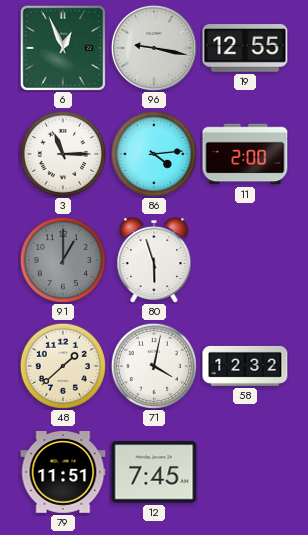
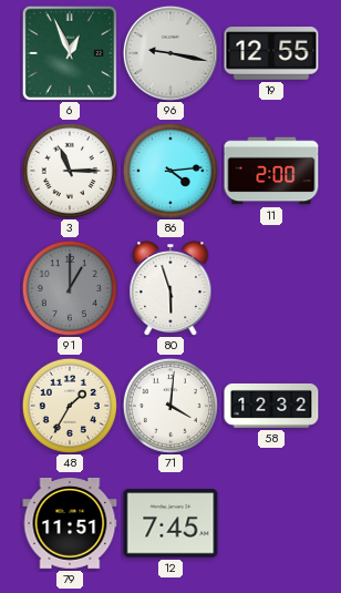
48: 1:38 -> 1:35
71: 4:02 -> 4:01
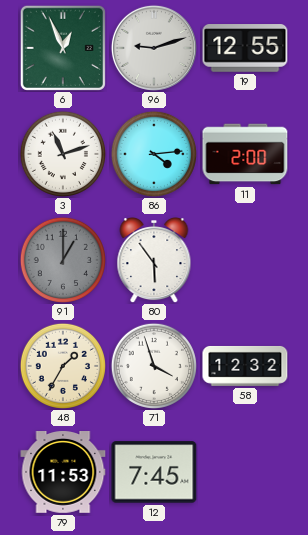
96: 9:17 -> 9:12
3: 11:15 -> 11:12
80: 5:57 -> 5:54
71: 4:01 -> 3:57
79: 11:51 -> 11:53
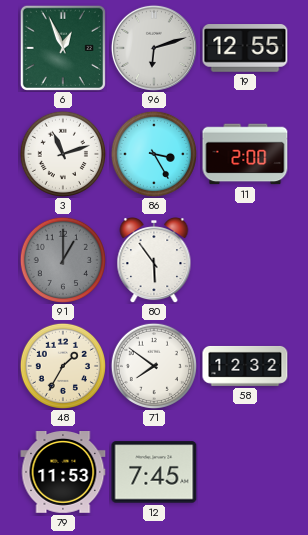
96: 9:12 -> 6:12
86: 4:14 -> 3:25
71: 3:57 -> 7:51
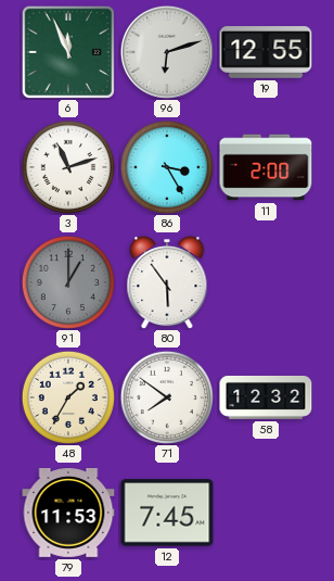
6: 12:56 -> 11:56
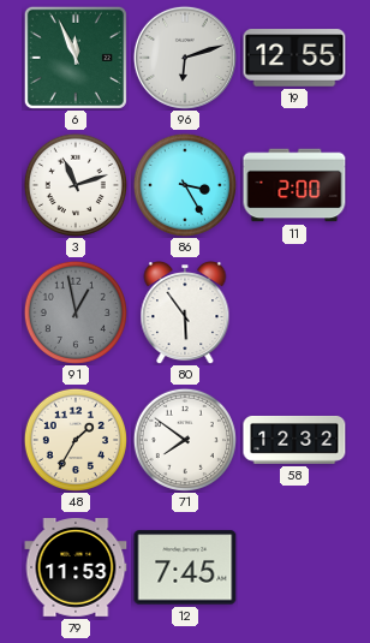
91: 1:00 -> 12:58
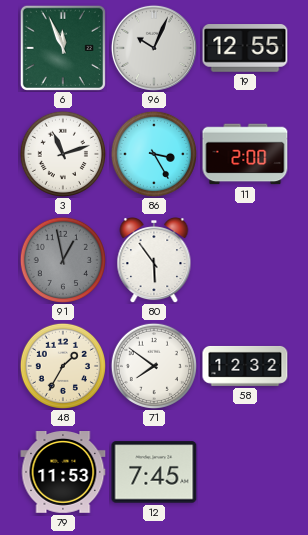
96: 6:12 -> 10:04
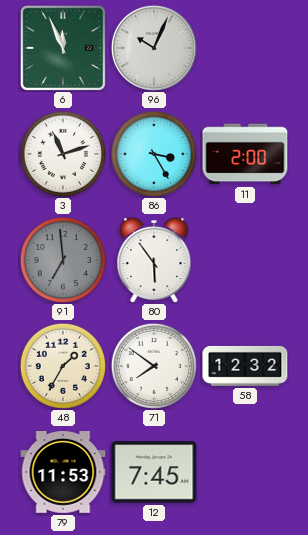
19: 12:55 -> none
91: 12:58 -> 6:59
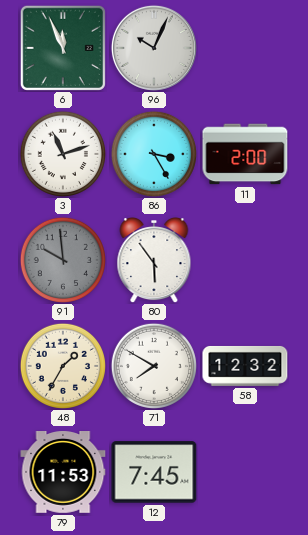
91: 6:59 -> 9:59
71: 7:51 -> 7:50
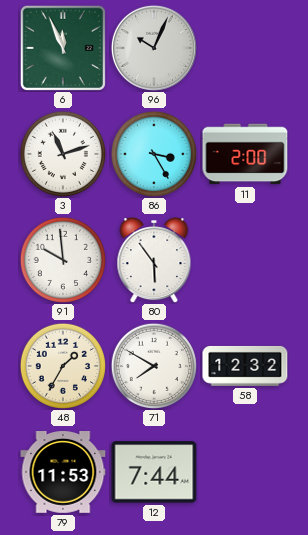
91 dial: grey -> white
12: 7:45 -> 7:44
